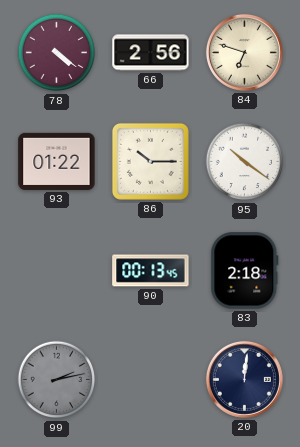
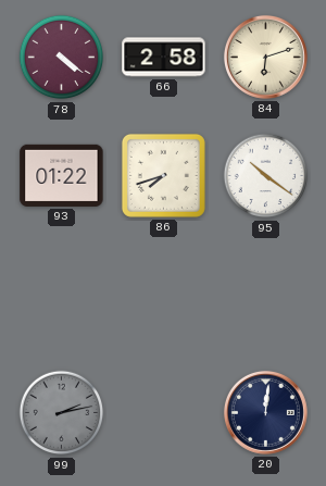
66: 2:56 -> 2:58
84: 6:48 -> 6:12
86: 10:15 -> 7:42
90: 00:13 -> none
83: 2:18 -> none
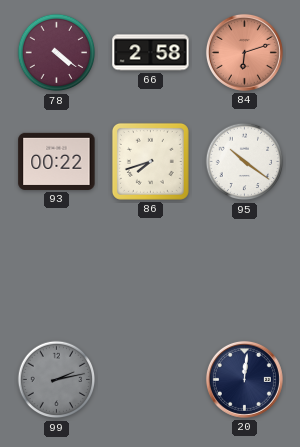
84 dial: cream -> salmon
93: 01:22 -> 00:22
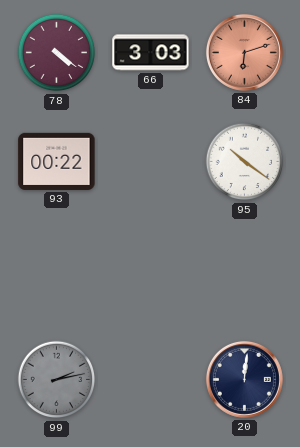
66: 2:58 -> 3:03
86: 7:42 -> none
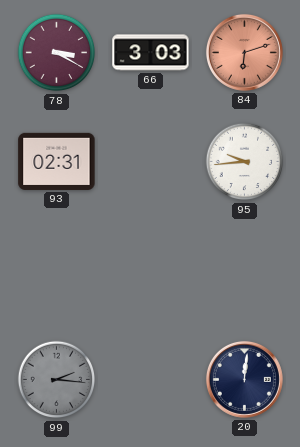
78: 4:21 -> 3:20
93: 00:22 -> 02:31
95: 10:21 -> 9:44
99: 2:13 -> 2:16
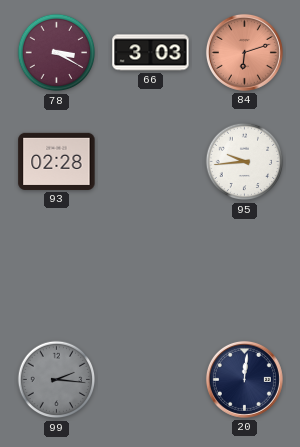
93: 02:31 -> 02:28
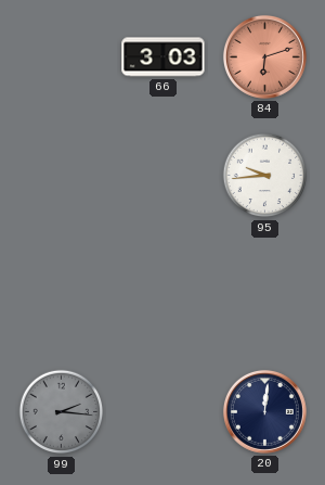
78: 3:20 -> none
93: 02:28 -> none
